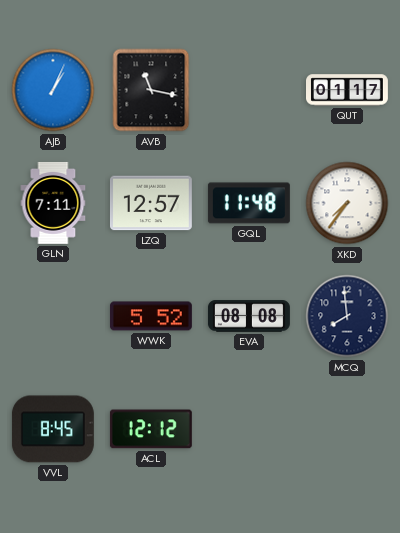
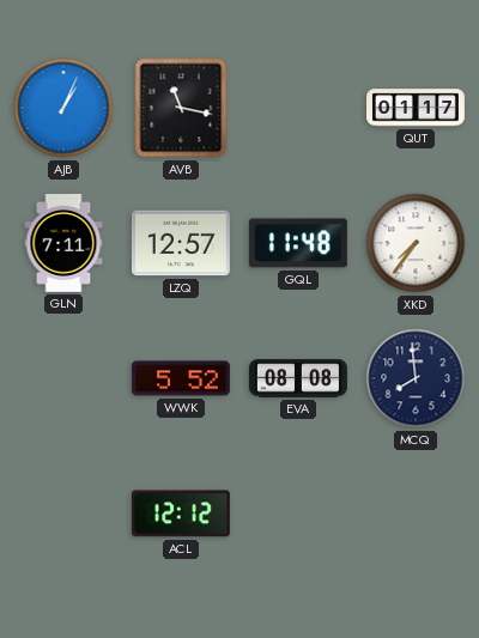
VVL: 8:45 -> none
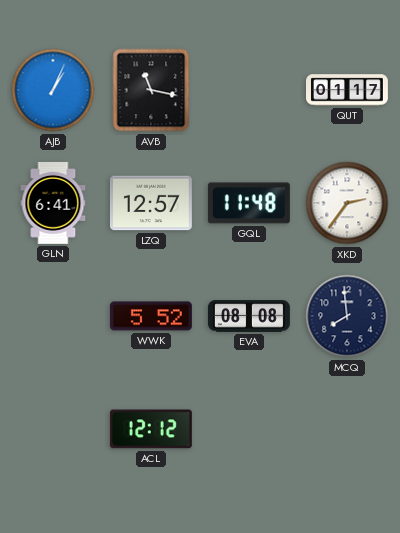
GLN: 7:11 -> 6:41
XKD: 7:36 -> 2:36
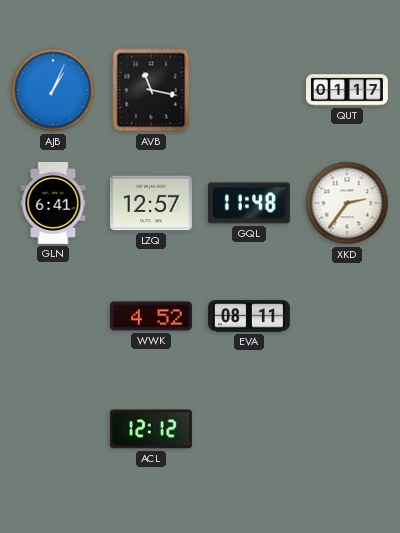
WWK: 5:52 -> 4:52
EVA: 08:08 -> 08:11
MCQ: 7:59 -> none
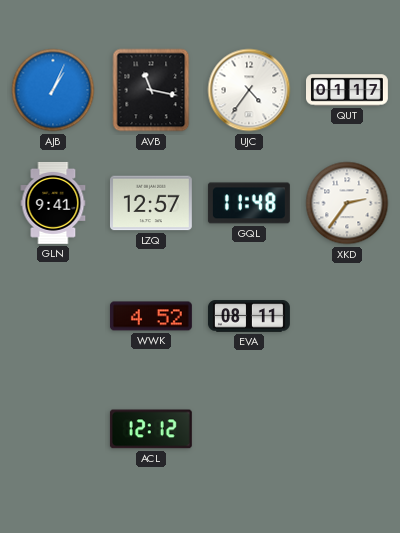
UJC: none -> 4:36
GLN: 6:41 -> 9:41
